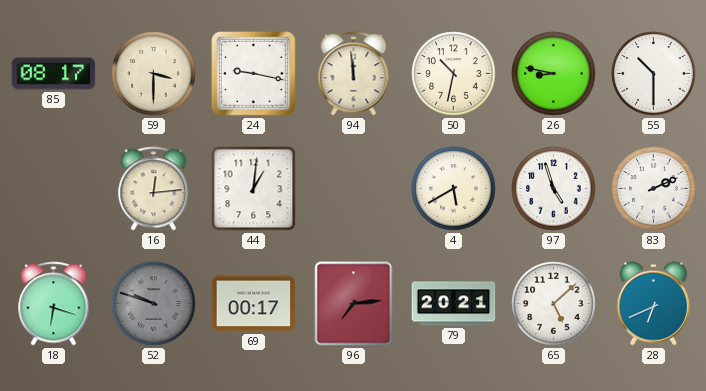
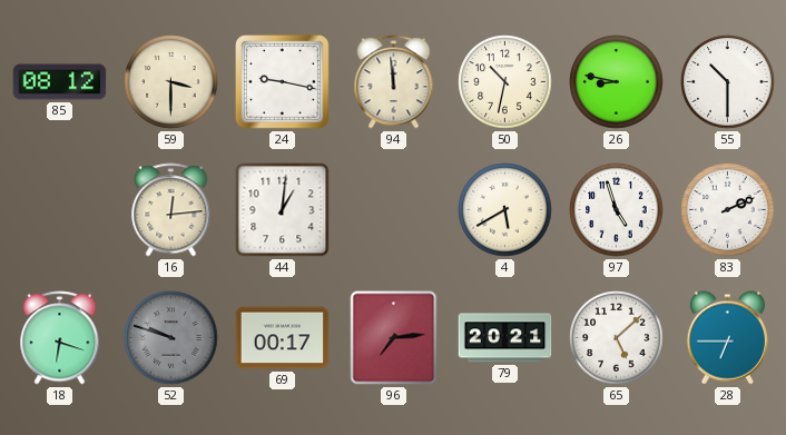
85: 08:17 -> 08:12
28: 6:41 -> 6:45
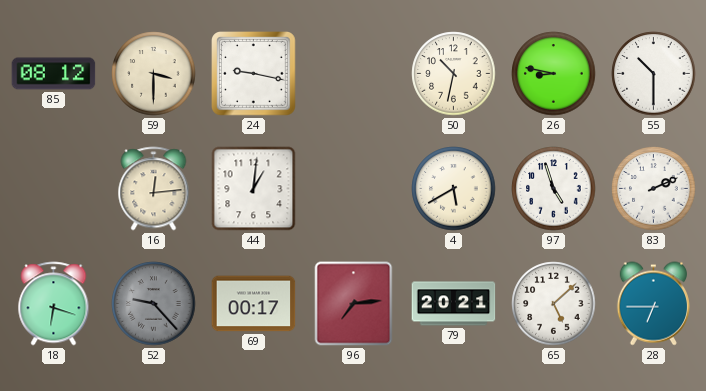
94: 11:59 -> none
52: 9:48 -> 9:23
